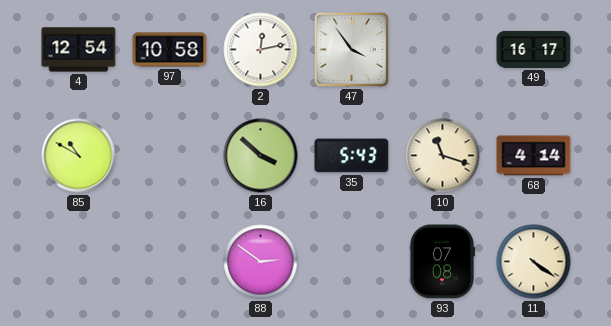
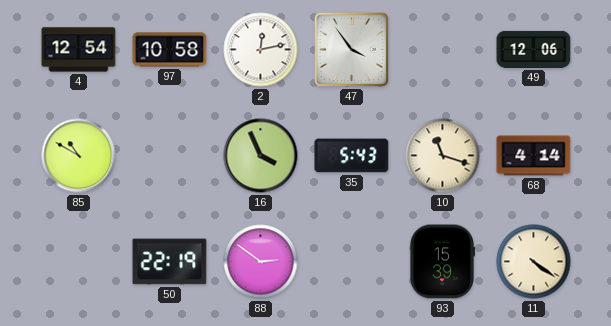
49: 16:17 -> 12:06
16: 3:52 -> 3:56
50: none -> 22:19
93: 07:08 -> 15:39
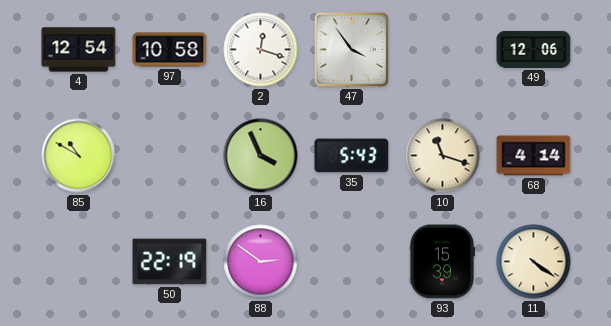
2: 12:13 -> 12:18
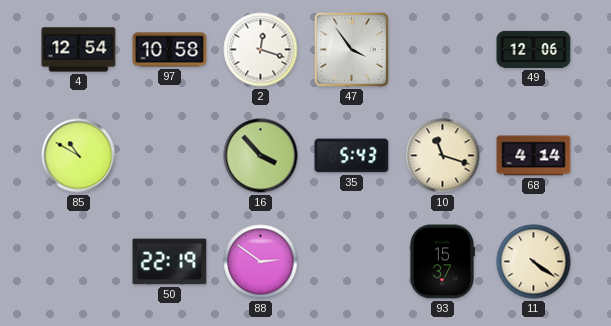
16: 3:56 -> 3:53
93: 15:39 -> 15:37
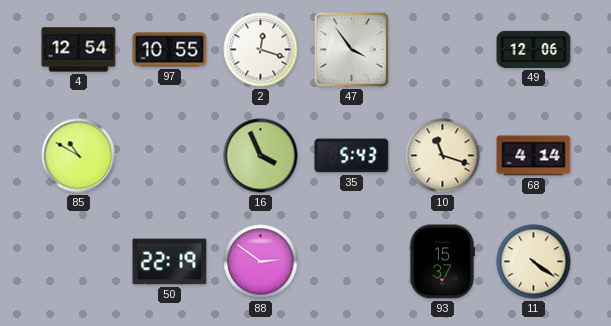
97: 10:58 -> 10:55
16: 3:53 -> 3:56
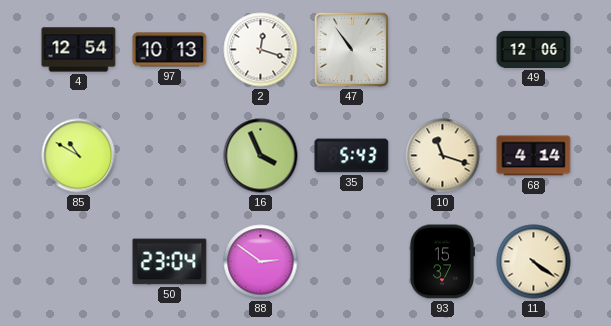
97: 10:55 -> 10:13
47: 3:54 -> 10:54
50: 22:19 -> 23:04
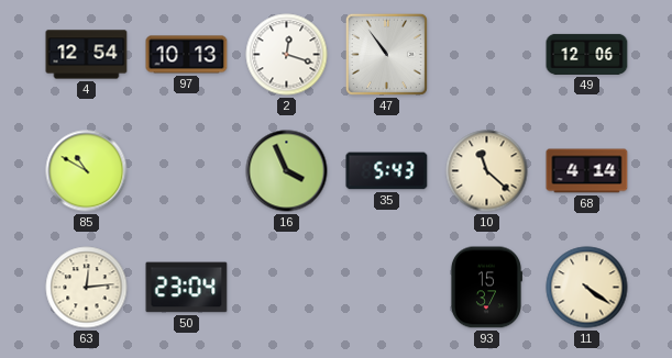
10: 11:18 -> 11:22
63: none -> 12:14
88: 2:51 -> none
